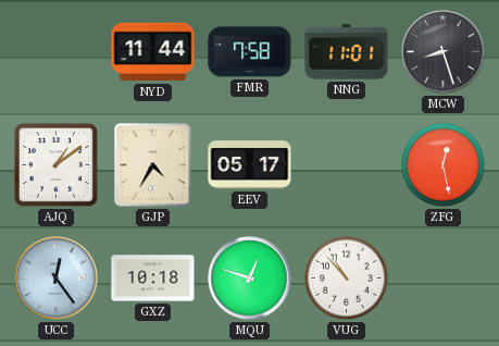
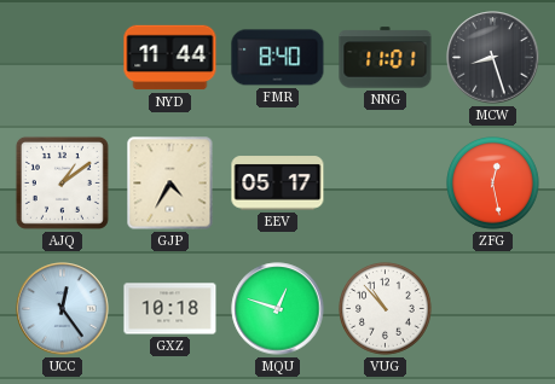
FMR: 7:58 -> 8:40
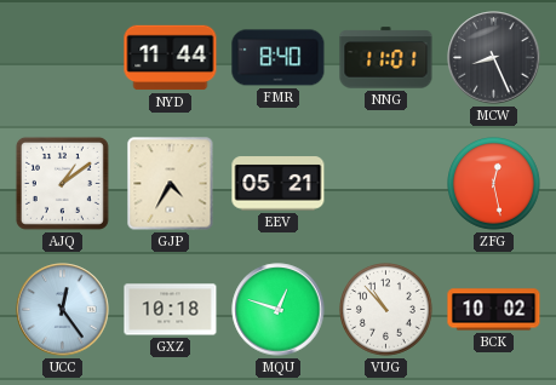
MCW: 8:27 -> 8:26
EEV: 05:17 -> 05:21
BCK: none -> 10:02
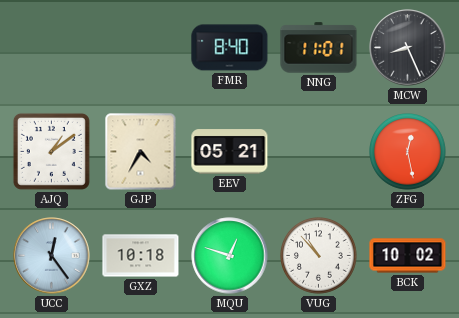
NYD: 11:44 -> none
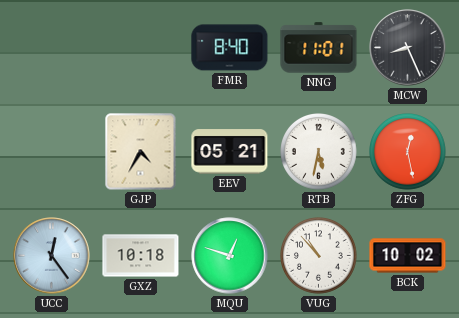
AJQ: 1:09 -> none
RTB: none -> 5:32
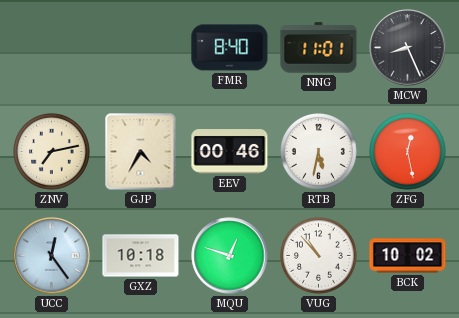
ZNV: none -> 7:13
EEV: 05:21 -> 00:46
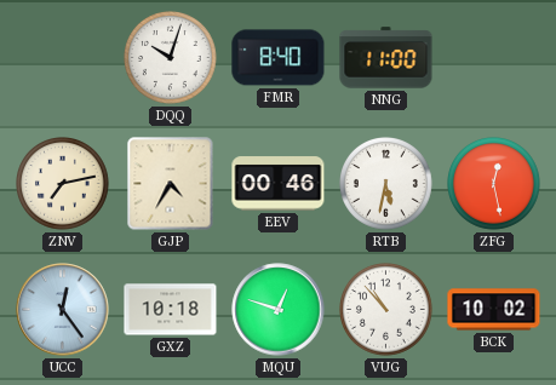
DQQ: none -> 10:03
NNG: 11:01 -> 11:00
MCW: 8:26 -> none
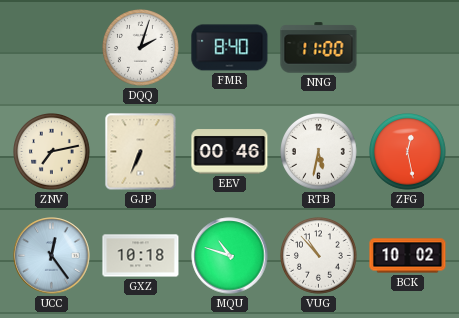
DQQ: 10:03 -> 2:03
GJP: 4:35 -> 6:34
MQU: 12:48 -> 10:48
